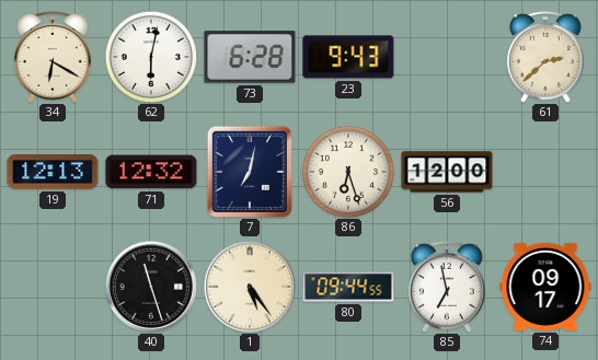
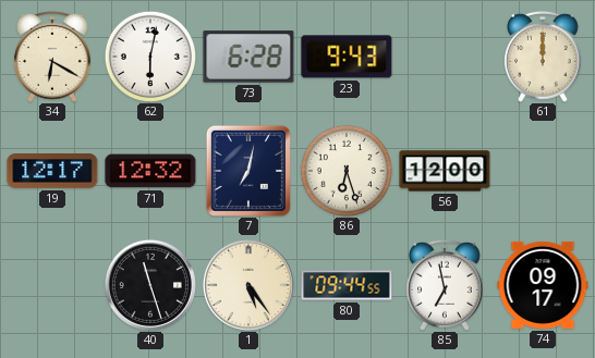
61: 2:38 -> 12:00
19: 12:13 -> 12:17
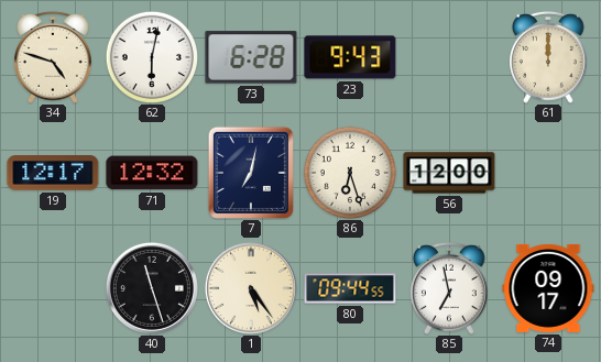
34: 6:20 -> 4:48
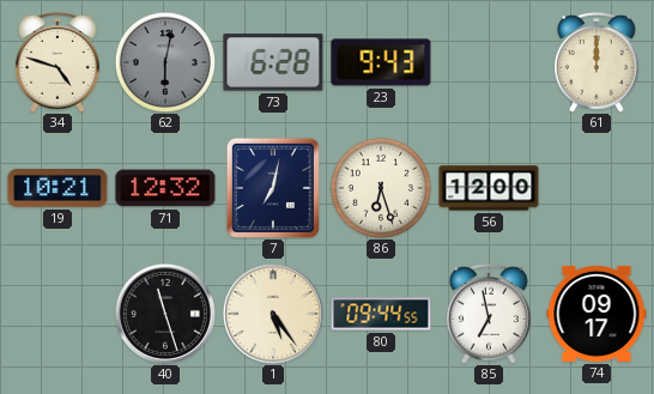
62 dial: white -> grey
19: 12:17 -> 10:21
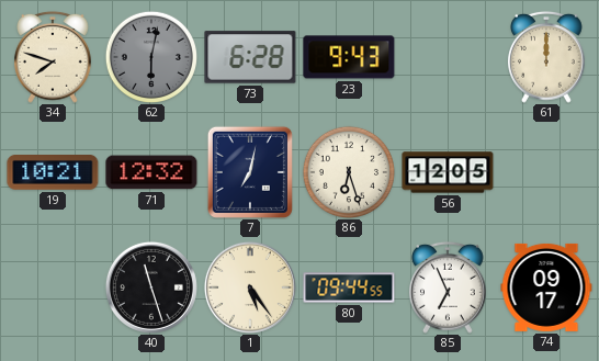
34: 4:48 -> 7:48
56: 12:00 -> 12:05
85: 6:58 -> 6:56
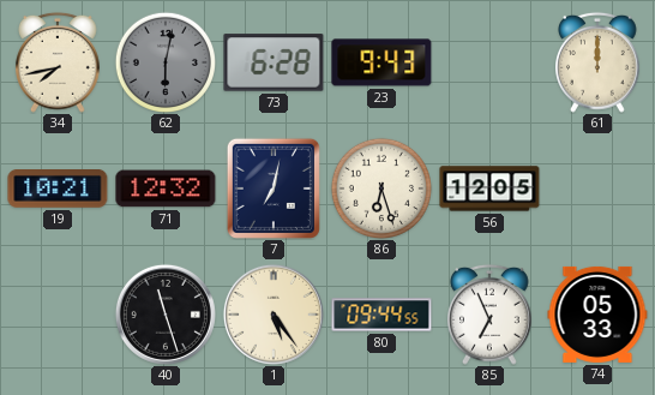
34: 7:48 -> 7:43
74: 09:17 -> 05:33
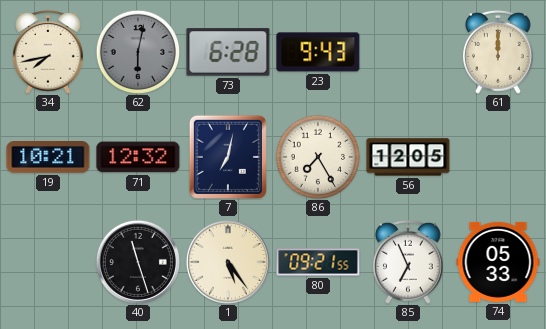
86: 6:27 -> 7:25
80: 09:44 -> 09:21
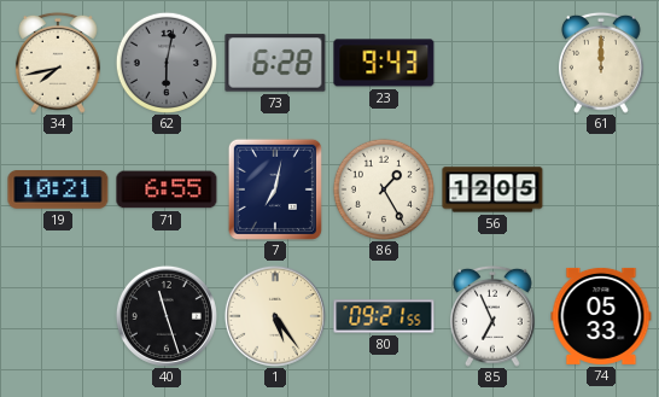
71: 12:32 -> 6:55
86: 7:25 -> 1:25
